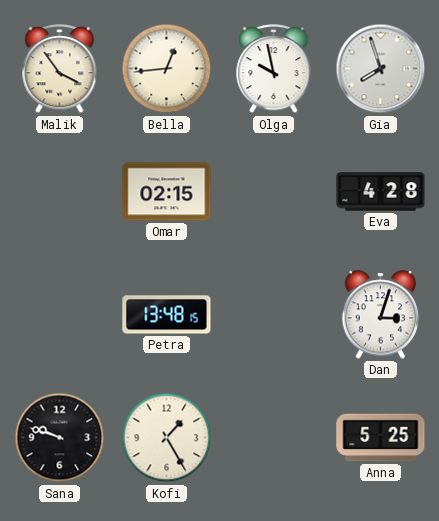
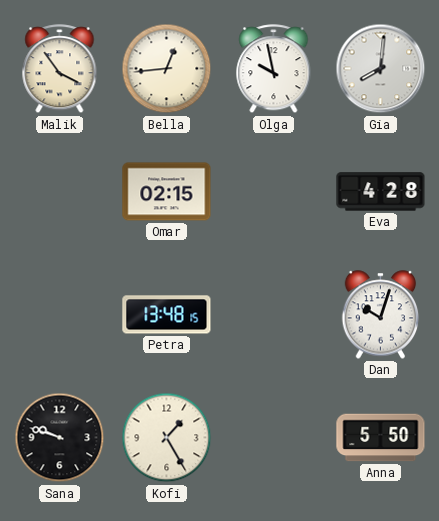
Gia: 7:57 -> 8:01
Dan: 3:03 -> 10:03
Anna: 5:25 -> 5:50
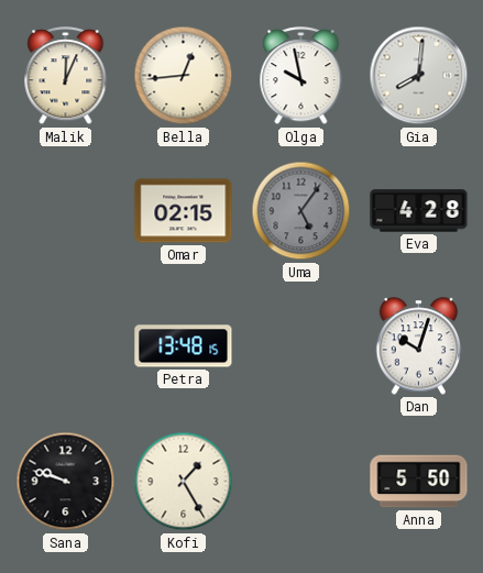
Malik: 3:54 -> 12:04
Uma: none -> 5:06
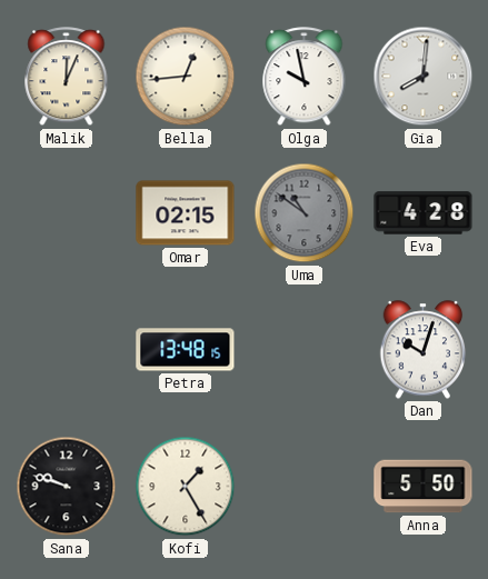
Uma: 5:06 -> 10:51
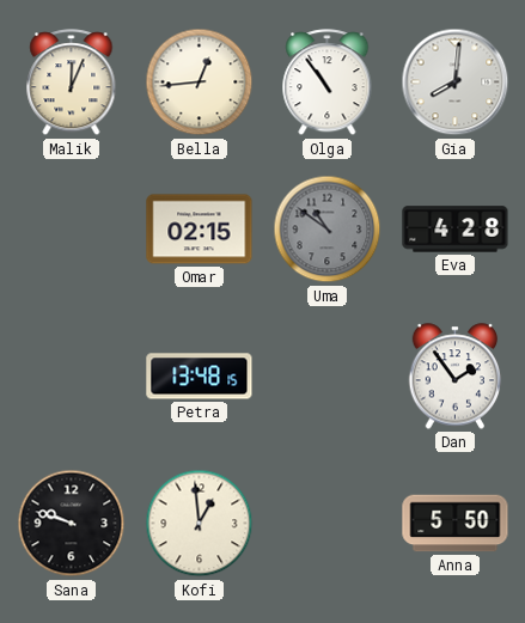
Olga: 9:58 -> 10:54
Dan: 10:03 -> 1:54
Kofi: 1:25 -> 12:59
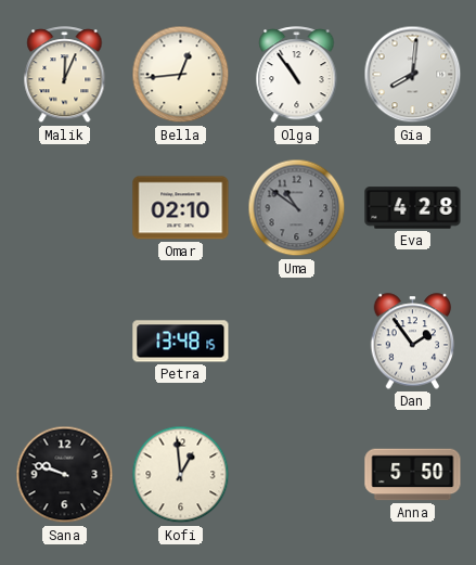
Omar: 02:15 -> 02:10
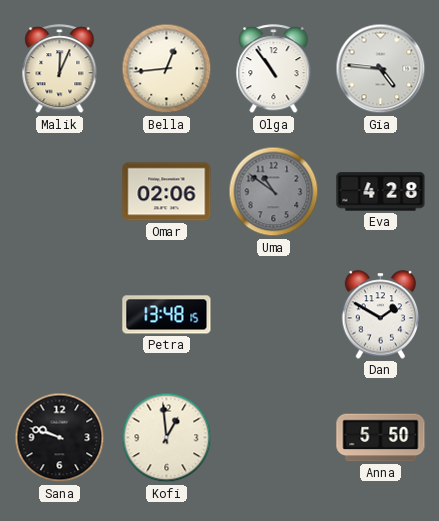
Gia: 8:01 -> 4:46
Omar: 02:10 -> 02:06
Dan: 1:54 -> 1:50
